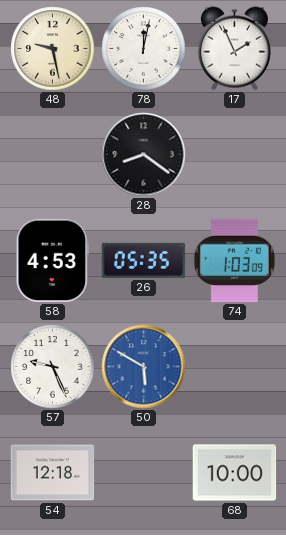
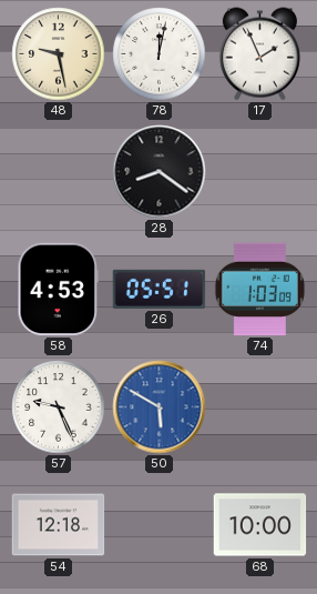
26: 05:35 -> 05:51
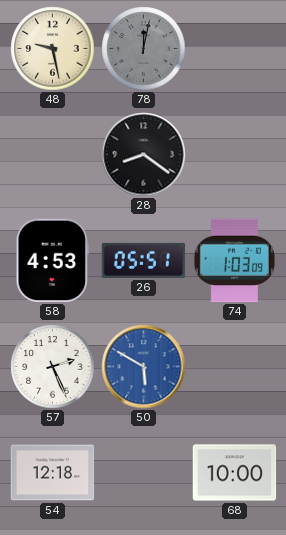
78 dial: white -> grey
17: 1:56 -> none
57: 9:26 -> 2:26
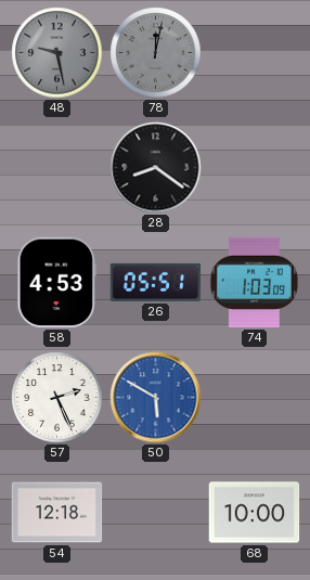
48 dial: cream -> grey
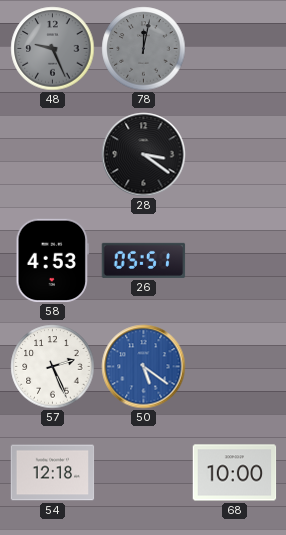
48: 9:28 -> 9:26
28: 8:21 -> 3:21
74: 1:03 -> none
50: 5:50 -> 5:21
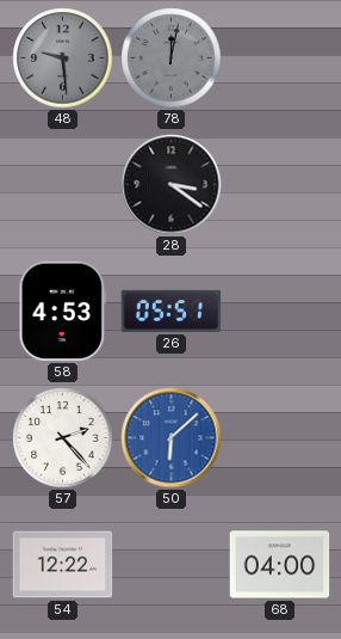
48: 9:26 -> 9:29
57: 2:26 -> 2:23
50: 5:21 -> 6:08
54: 12:18 -> 12:22
68: 10:00 -> 04:00
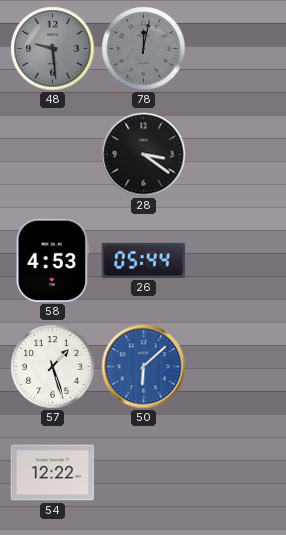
26: 05:51 -> 05:44
57: 2:23 -> 1:27
68: 04:00 -> none
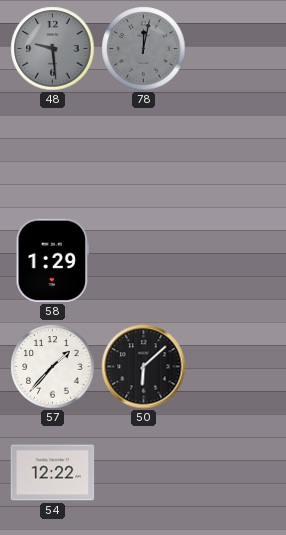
28: 3:21 -> none
58: 4:53 -> 1:29
26: 05:44 -> none
57: 1:27 -> 1:37
50 dial: blue -> black
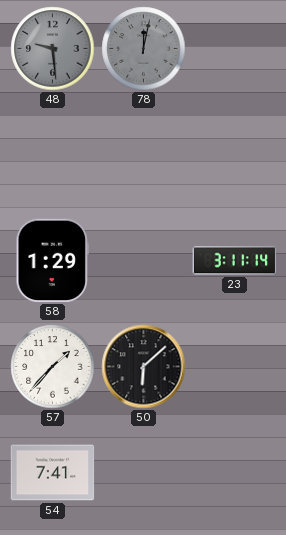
23: none -> 3:11
54: 12:22 -> 7:41
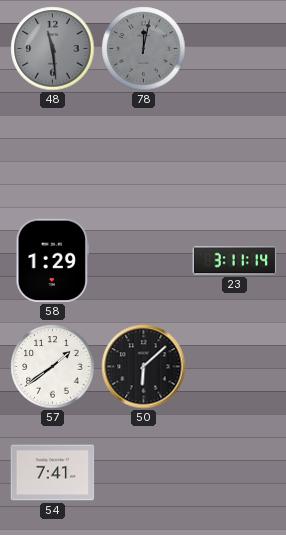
48: 9:29 -> 11:29
57: 1:37 -> 1:39
